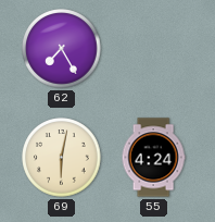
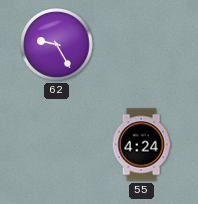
62: 7:25 -> 9:25
69: 6:02 -> none
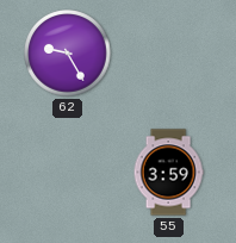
55: 4:24 -> 3:59
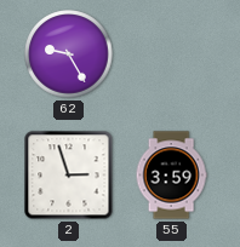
2: none -> 2:57
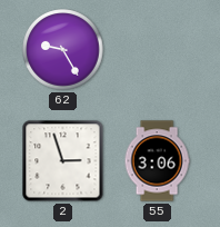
55: 3:59 -> 3:06
